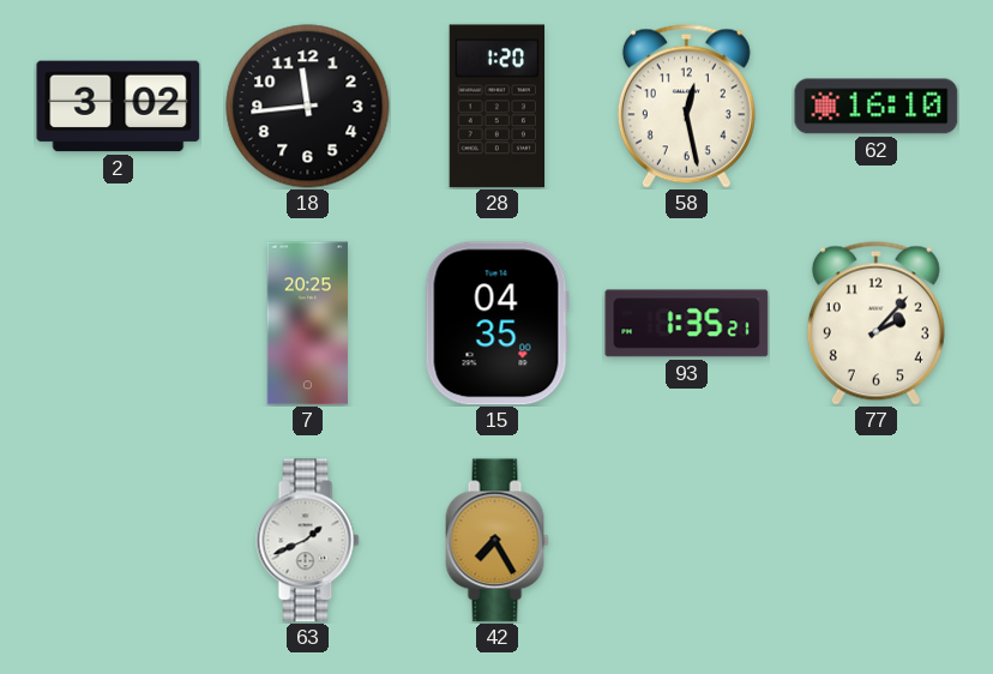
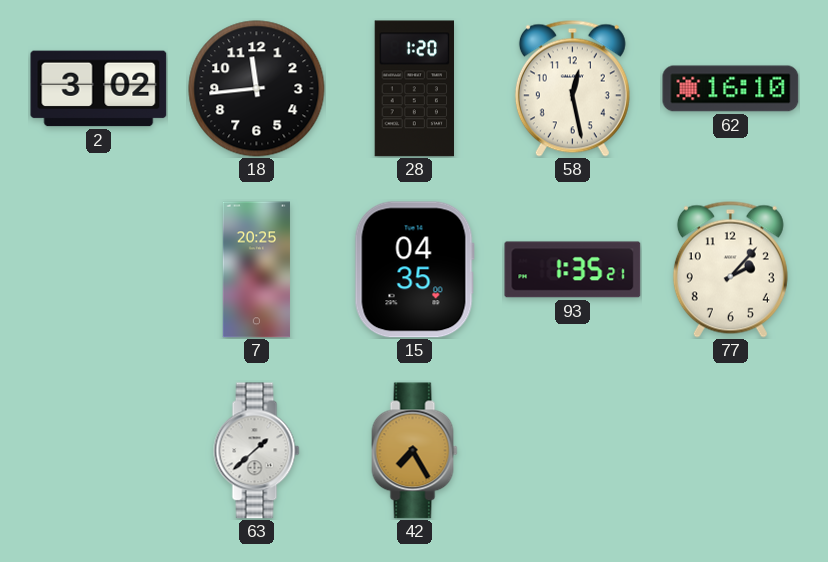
63: 1:41 -> 1:38
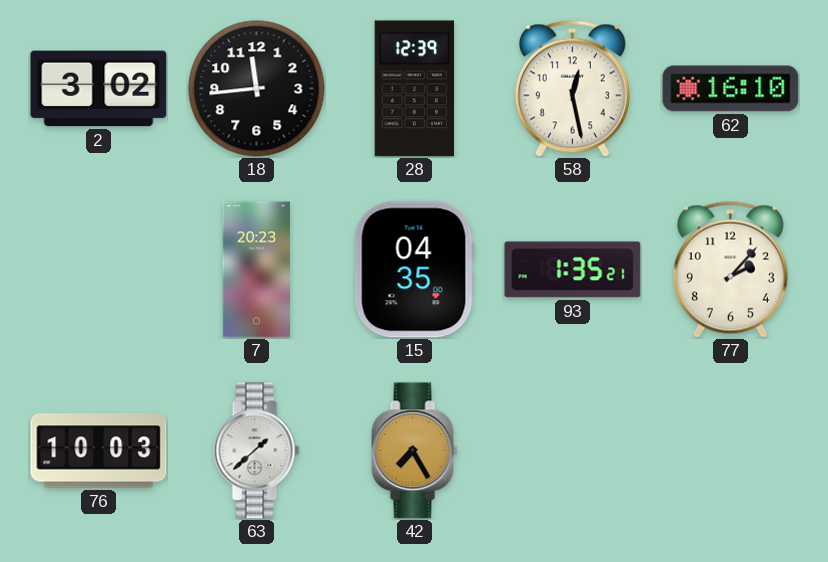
28: 1:20 -> 12:39
7: 20:25 -> 20:23
76: none -> 10:03
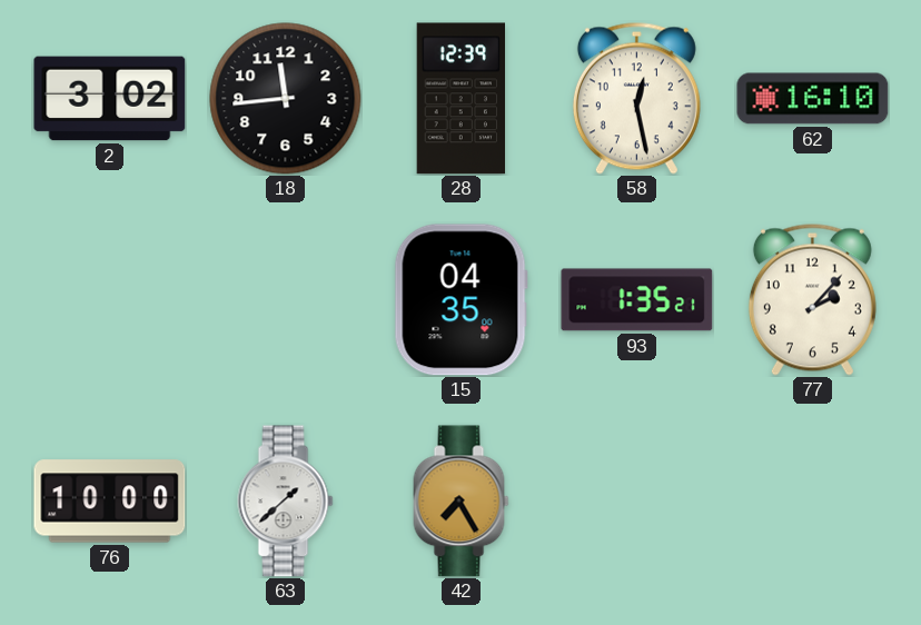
7: 20:23 -> none
76: 10:03 -> 10:00
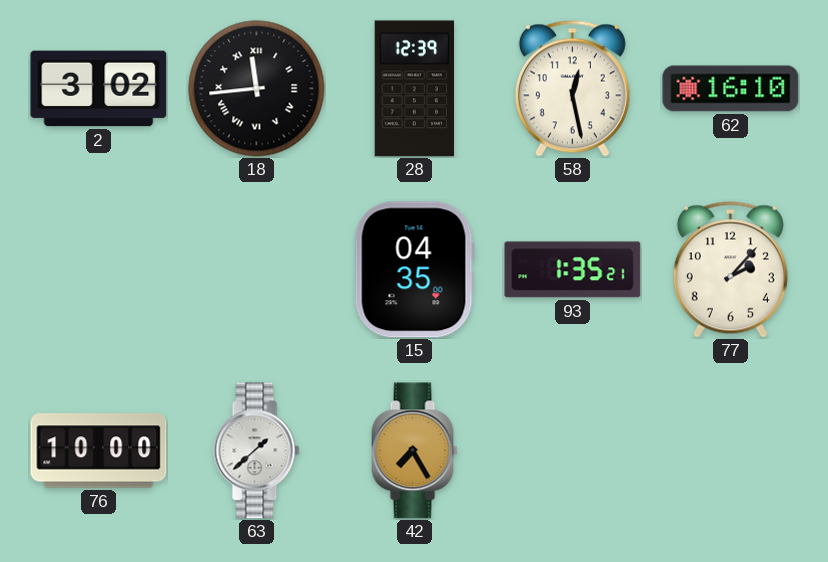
18 numerals: Arabic -> Roman
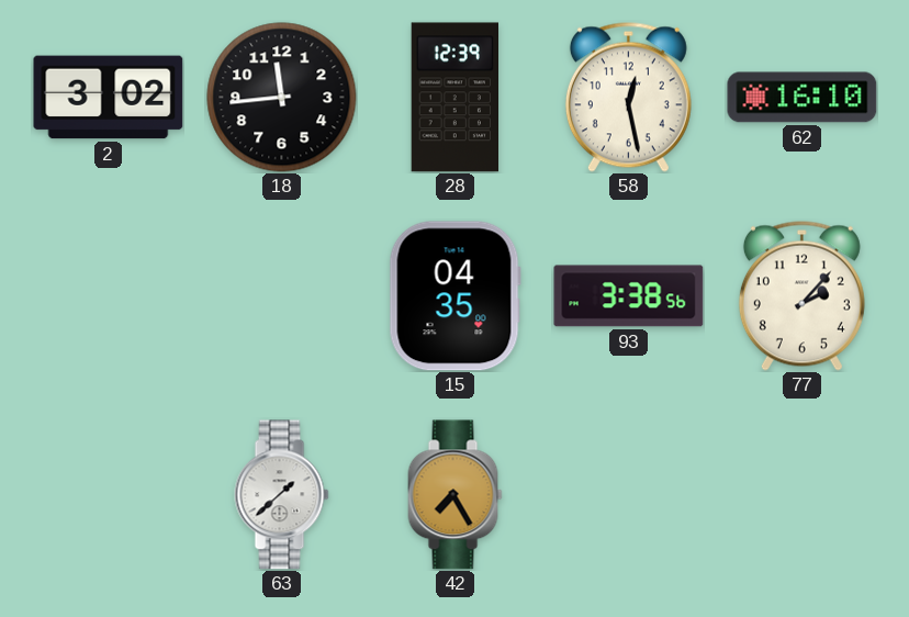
18 numerals: Roman -> Arabic
93: 1:35 -> 3:38
76: 10:00 -> none
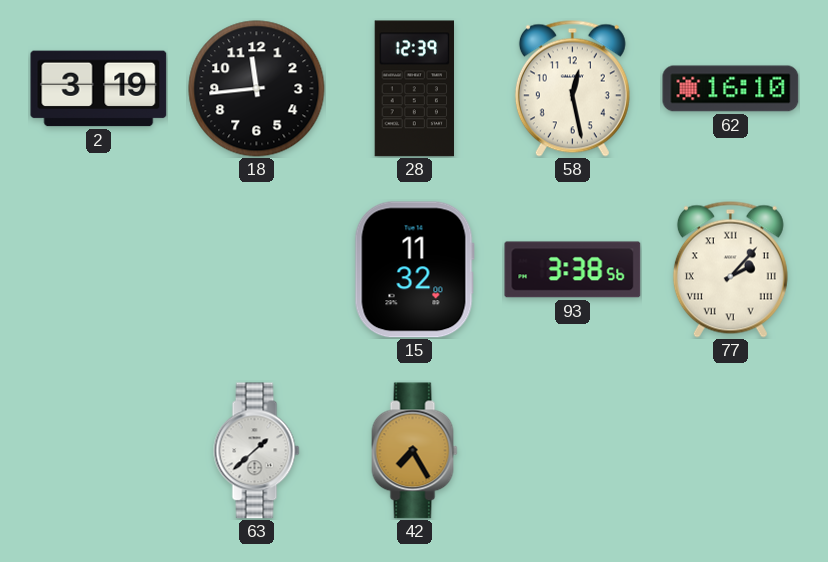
2: 3:02 -> 3:19
15: 04:35 -> 11:32
77 numerals: Arabic -> Roman
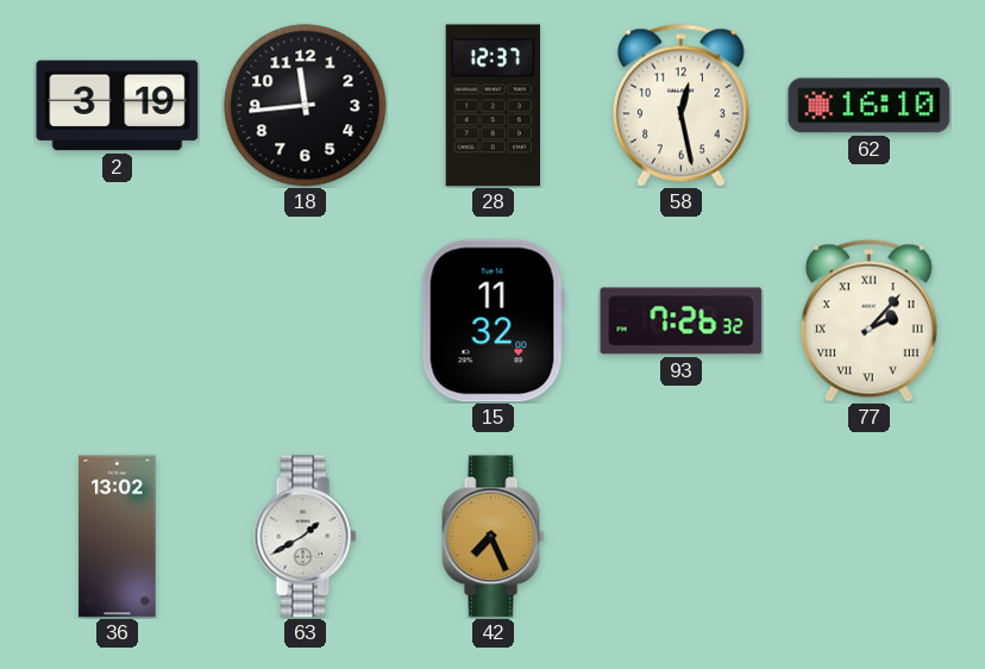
28: 12:39 -> 12:37
93: 3:38 -> 7:26
36: none -> 13:02
63: 1:38 -> 1:40
42: 7:25 -> 7:26
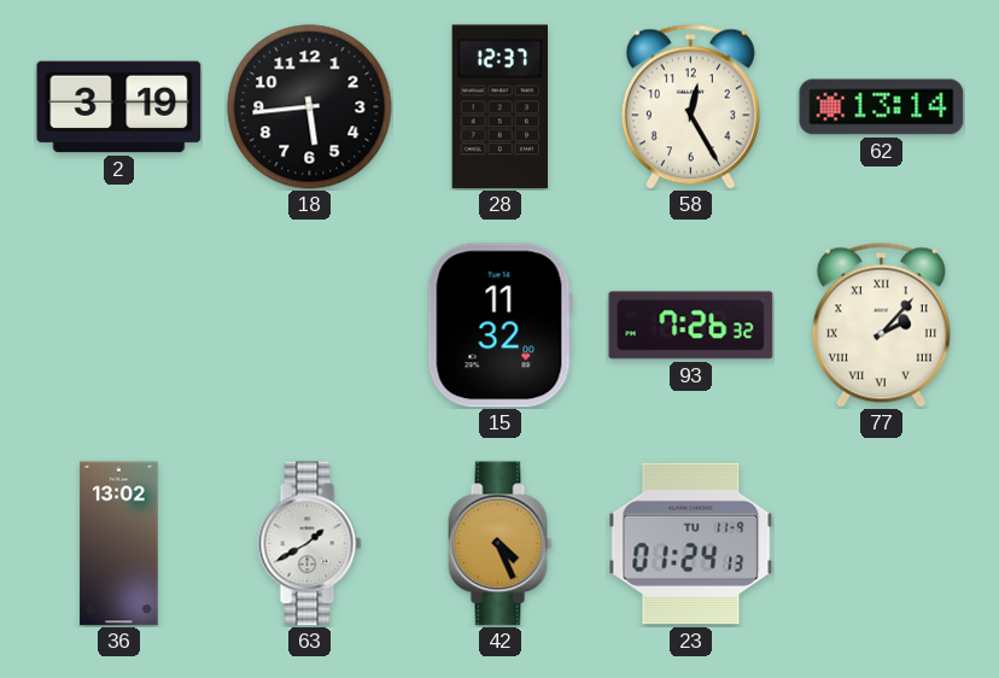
18: 11:44 -> 5:44
58: 12:28 -> 12:25
62: 16:10 -> 13:14
42: 7:26 -> 4:26
23: none -> 01:24
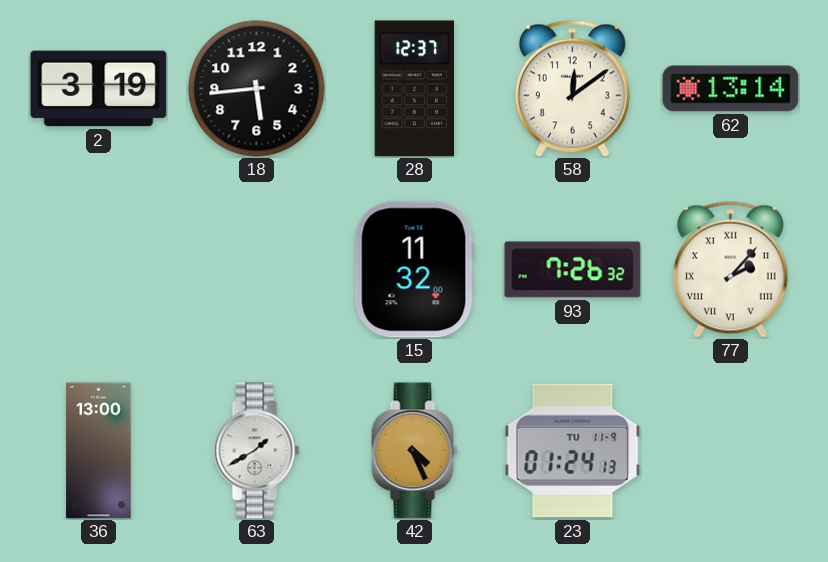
58: 12:25 -> 12:09
36: 13:02 -> 13:00
